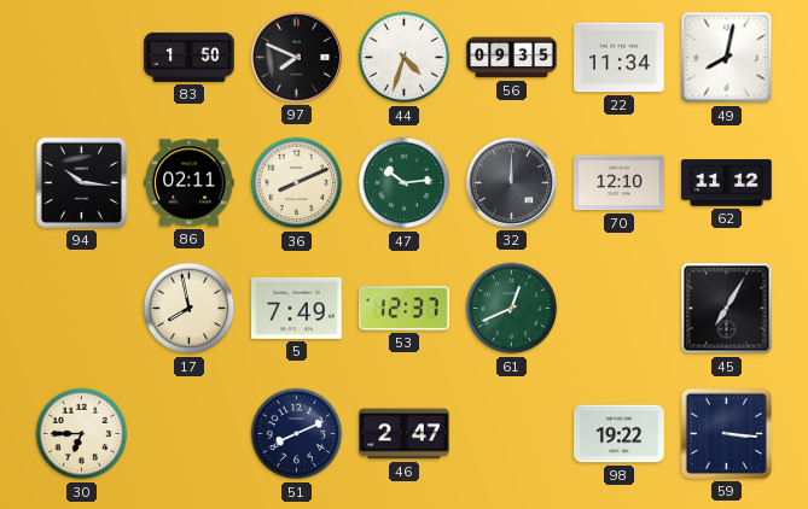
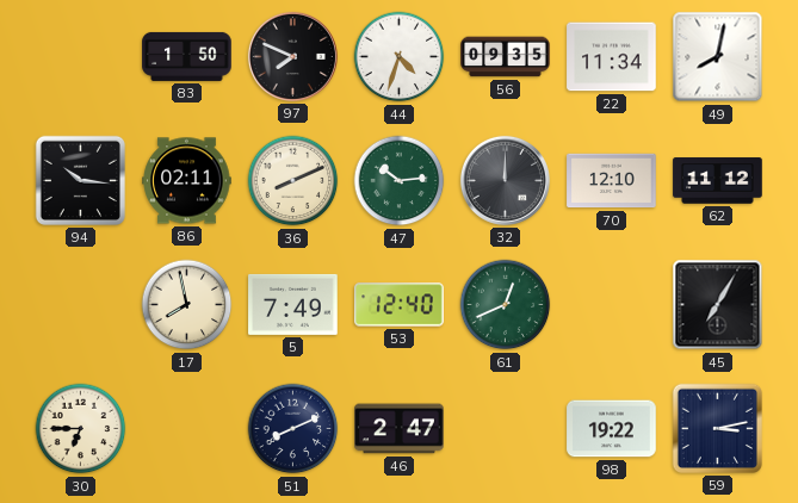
53: 12:37 -> 12:40
59: 3:16 -> 3:13
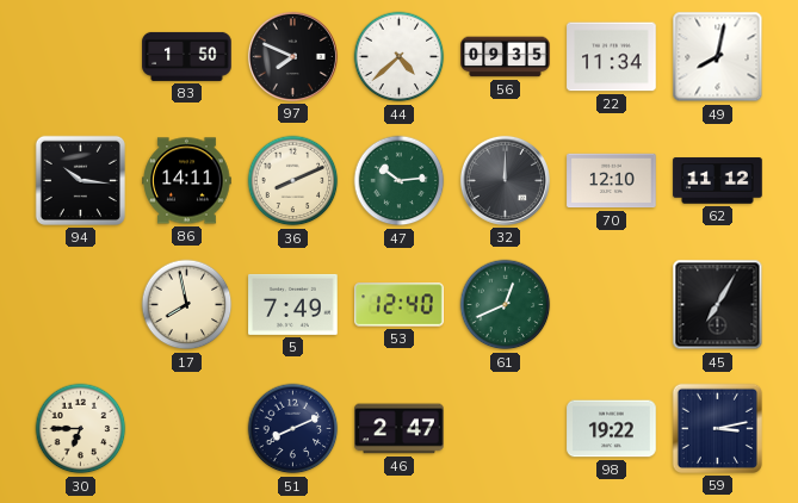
44: 4:33 -> 4:38
86: 02:11 -> 14:11
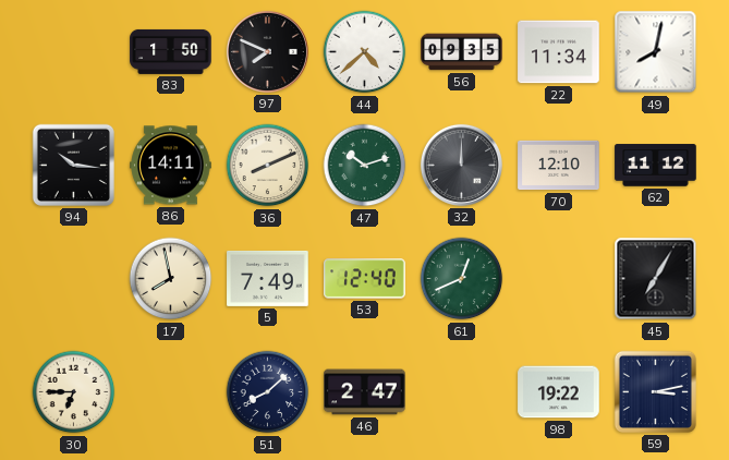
47: 10:14 -> 10:12
51: 8:11 -> 8:08
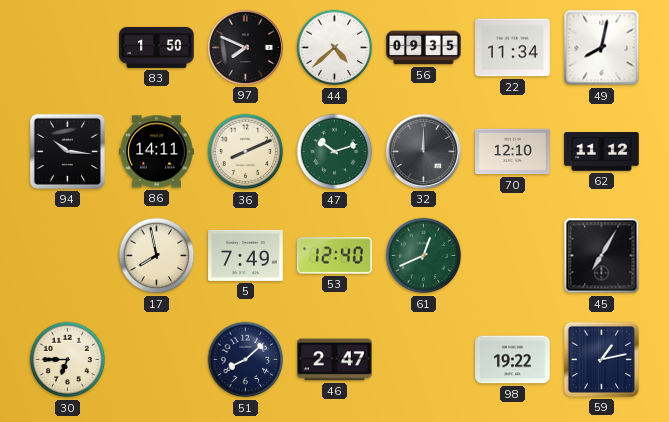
59: 3:13 -> 1:13
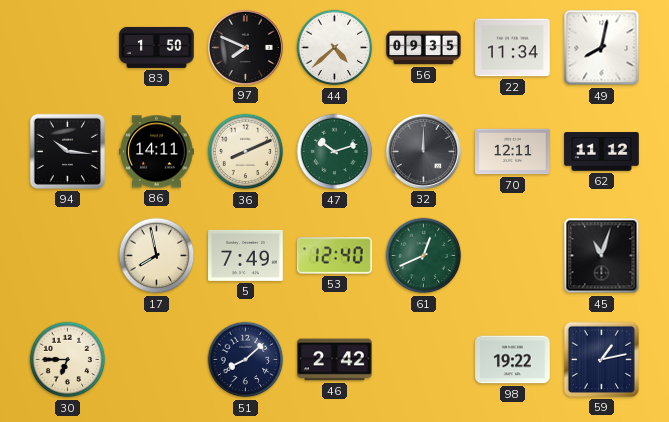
70: 12:10 -> 12:11
45: 7:05 -> 11:03
46: 2:47 -> 2:42
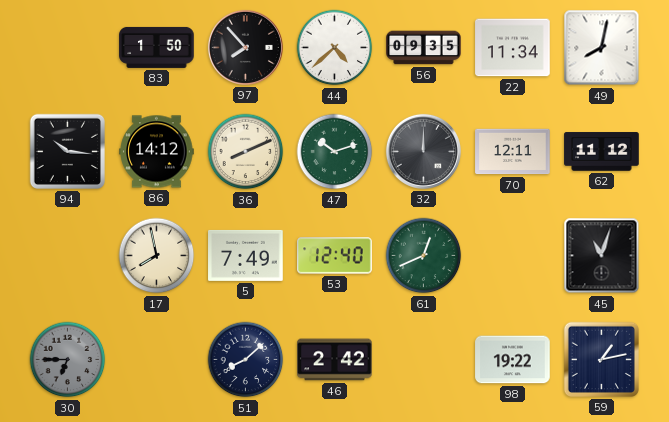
97: 7:49 -> 7:53
86: 14:11 -> 14:12
30 dial: cream -> grey
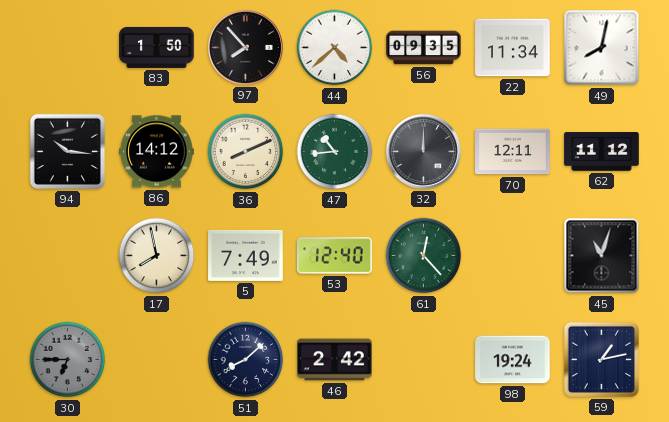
47: 10:12 -> 10:44
61: 12:41 -> 12:23
98: 19:22 -> 19:24
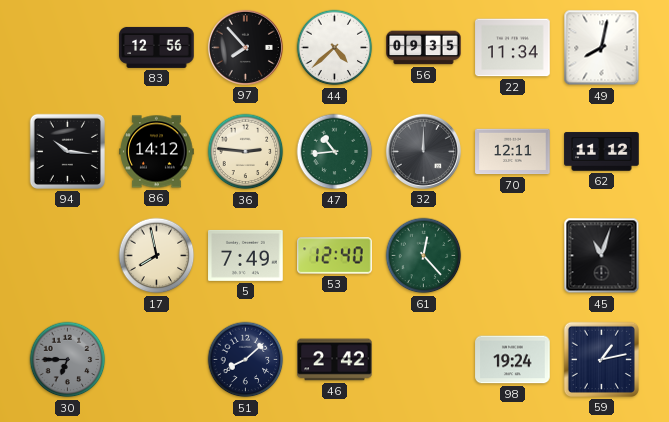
83: 1:50 -> 12:56
36: 8:11 -> 2:46
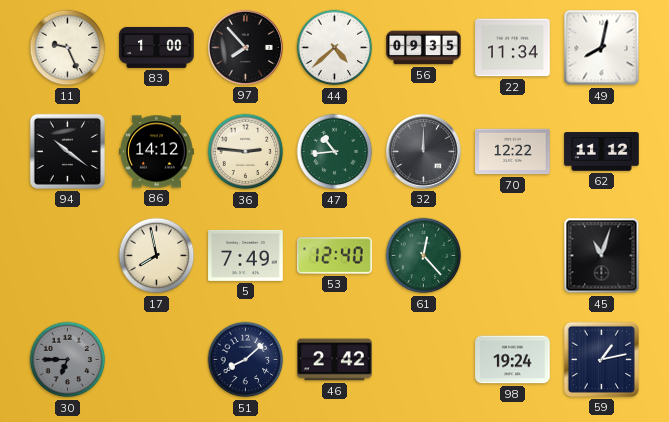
11: none -> 9:26
83: 12:56 -> 1:00
94: 10:16 -> 10:21
70: 12:11 -> 12:22
